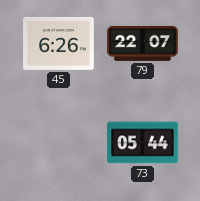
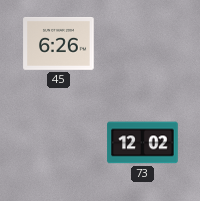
79: 22:07 -> none
73: 05:44 -> 12:02
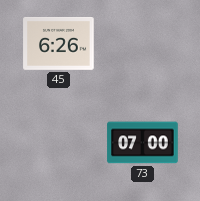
73: 12:02 -> 07:00
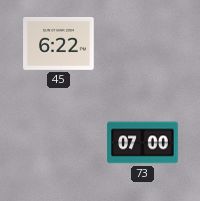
45: 6:26 -> 6:22
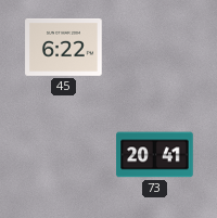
73: 07:00 -> 20:41
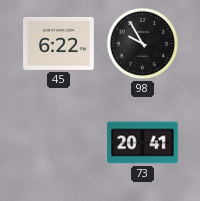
98: none -> 9:55
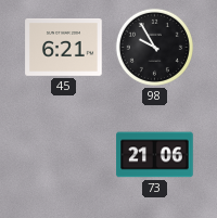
45: 6:22 -> 6:21
73: 20:41 -> 21:06
